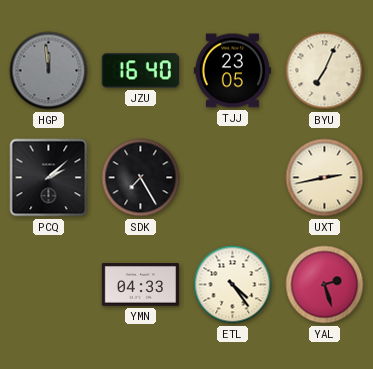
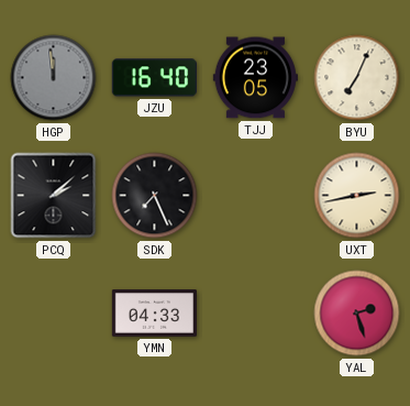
SDK: 7:25 -> 7:26
ETL: 4:24 -> none
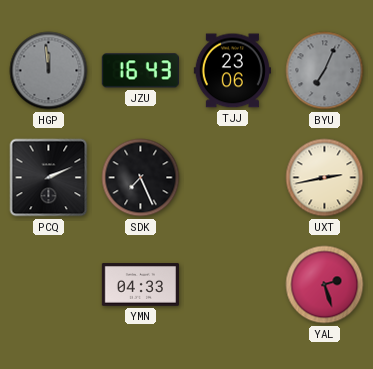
JZU: 16:40 -> 16:43
TJJ: 23:05 -> 23:06
BYU dial: cream -> grey
PCQ: 2:08 -> 2:11
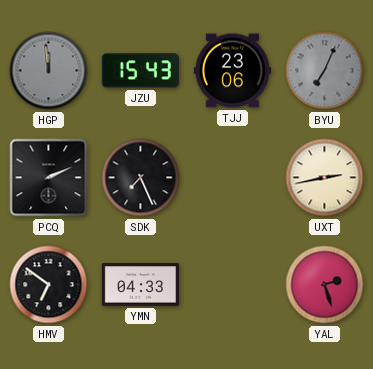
JZU: 16:43 -> 15:43
HMV: none -> 6:51
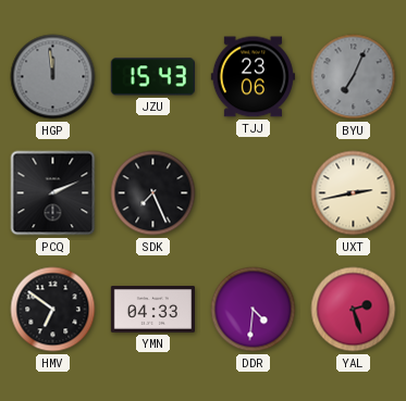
DDR: none -> 4:31
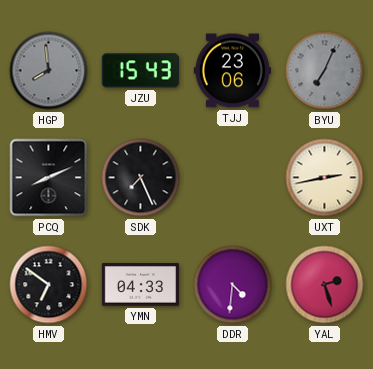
HGP: 11:59 -> 7:59
PCQ: 2:11 -> 8:11
